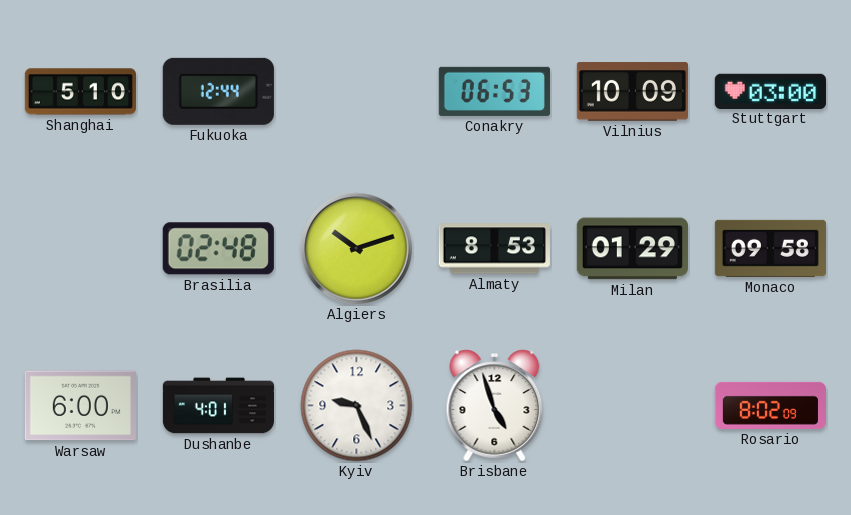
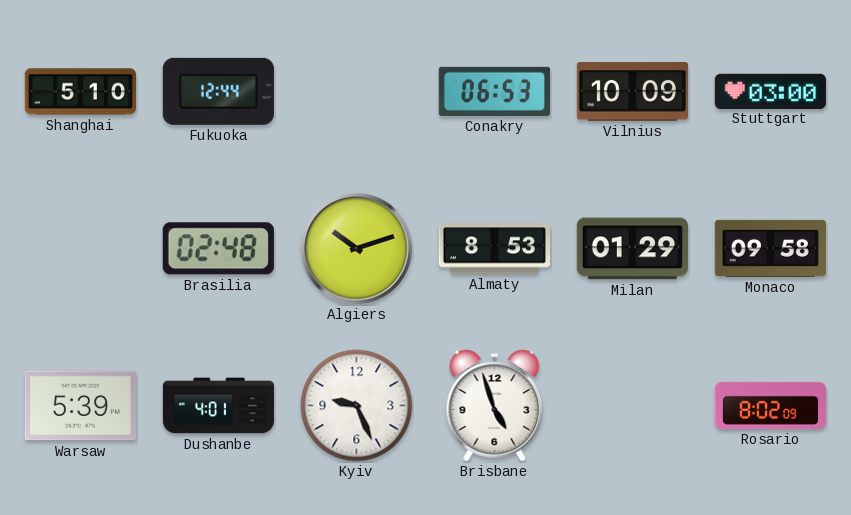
Warsaw: 6:00 -> 5:39
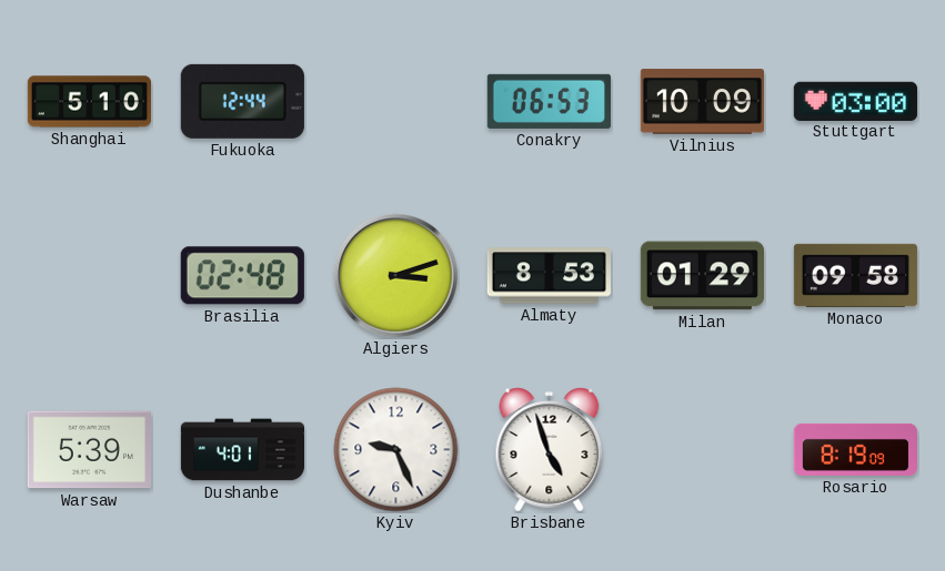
Algiers: 10:12 -> 3:12
Rosario: 8:02 -> 8:19
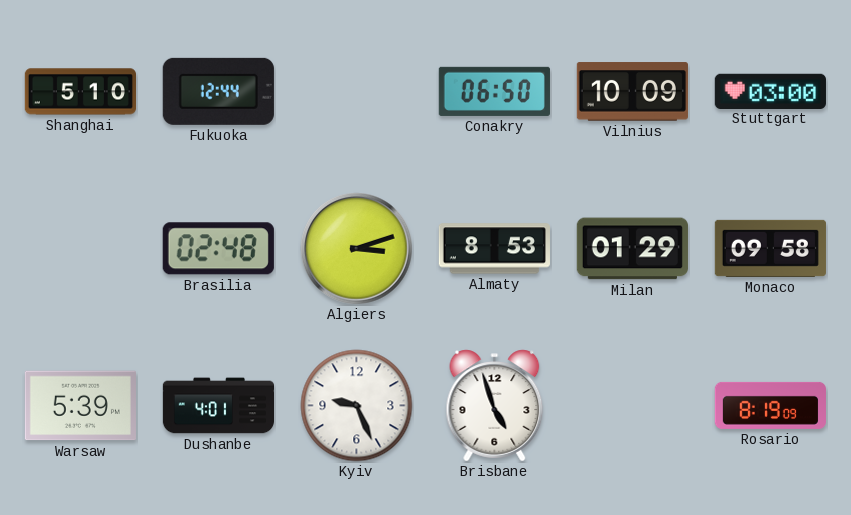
Conakry: 06:53 -> 06:50
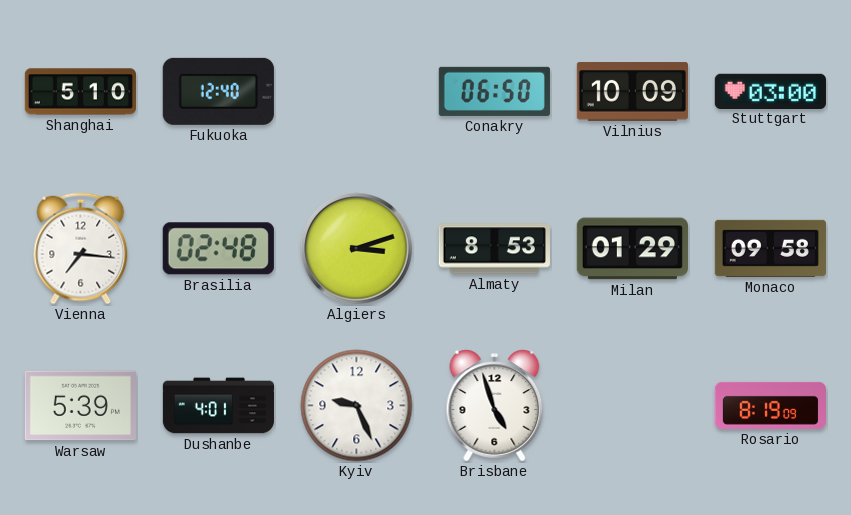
Fukuoka: 12:44 -> 12:40
Vienna: none -> 7:16
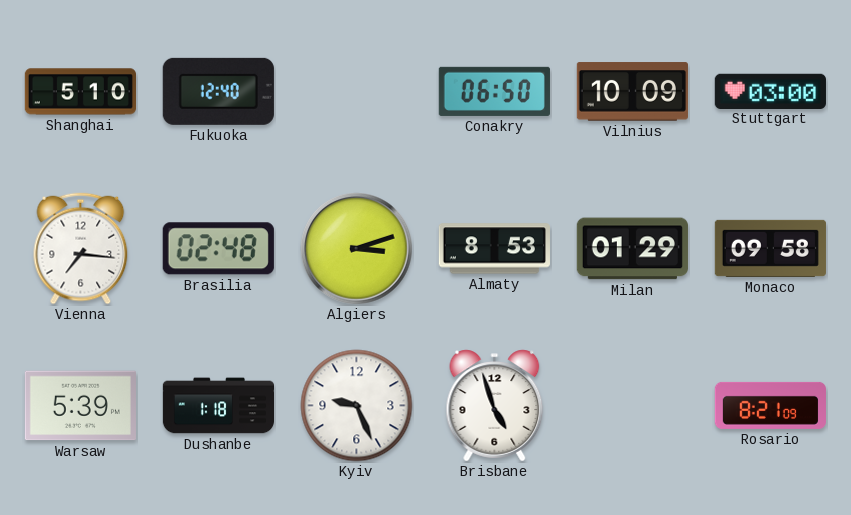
Dushanbe: 4:01 -> 1:18
Rosario: 8:19 -> 8:21
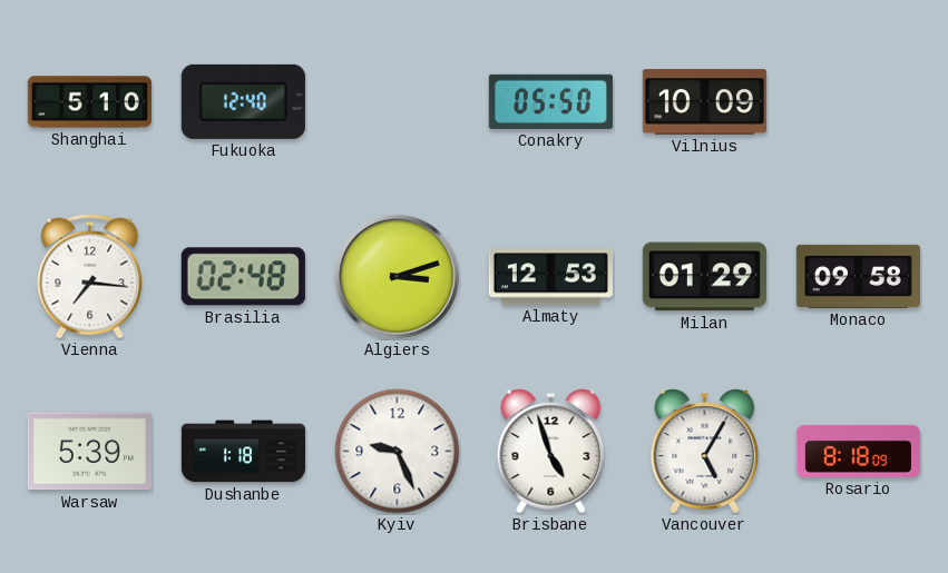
Conakry: 06:50 -> 05:50
Stuttgart: 03:00 -> none
Almaty: 8:53 -> 12:53
Vancouver: none -> 5:05
Rosario: 8:21 -> 8:18
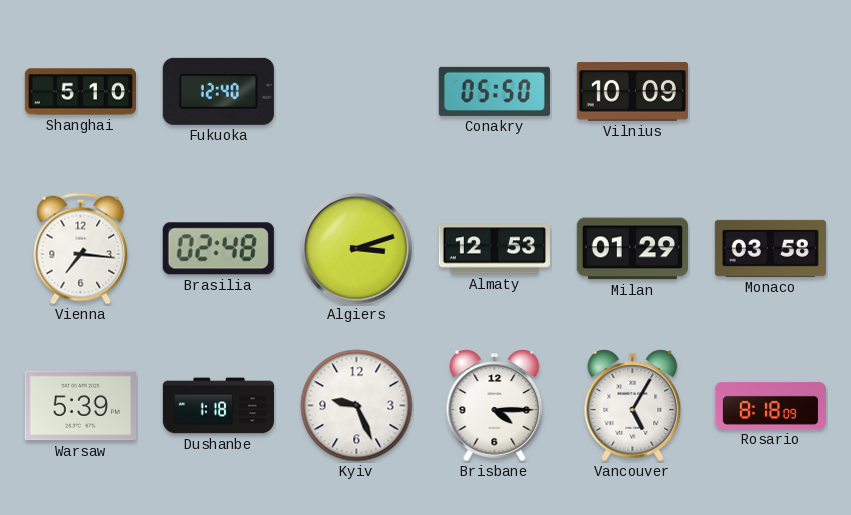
Monaco: 09:58 -> 03:58
Brisbane: 4:57 -> 4:15
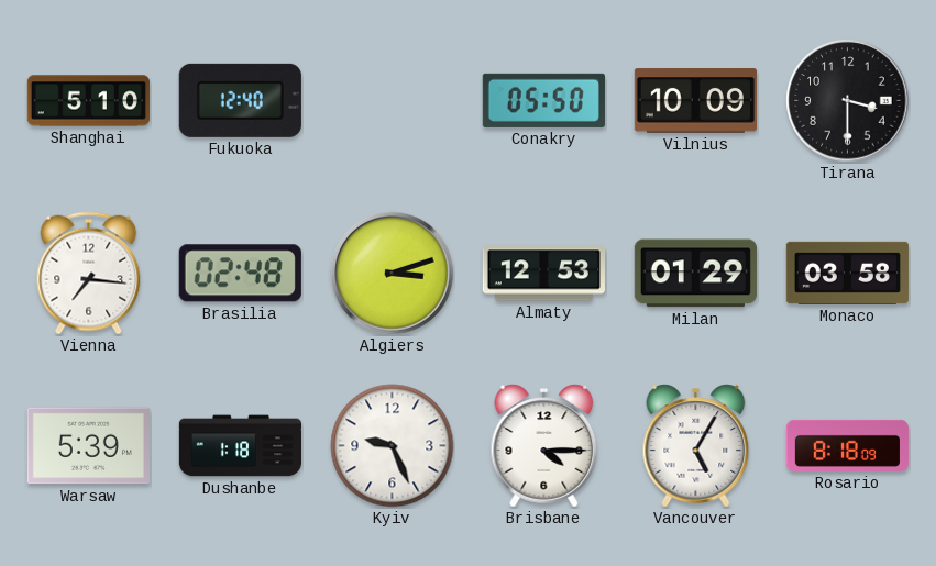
Tirana: none -> 3:30
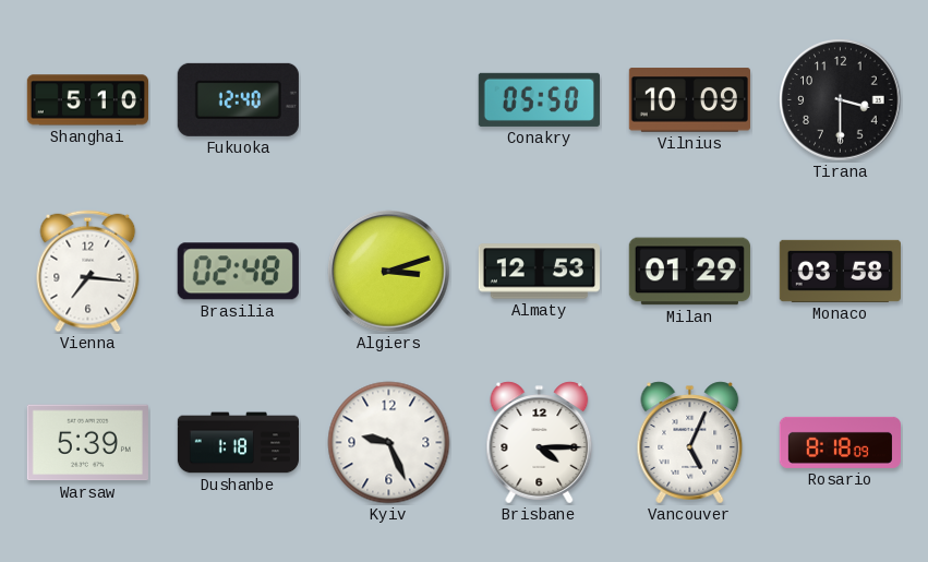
Vancouver: 5:05 -> 5:04
